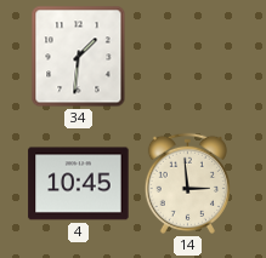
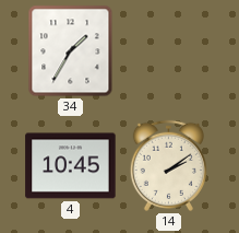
34: 1:31 -> 1:35
14: 2:59 -> 2:09
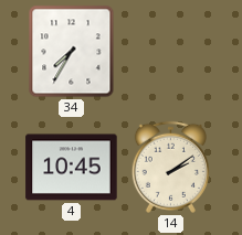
34: 1:35 -> 7:35
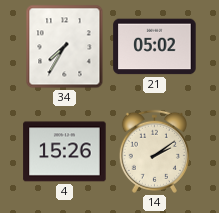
21: none -> 05:02
4: 10:45 -> 15:26
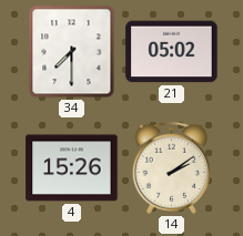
34: 7:35 -> 7:30
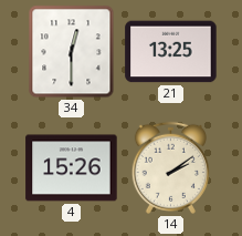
34: 7:30 -> 12:30
21: 05:02 -> 13:25
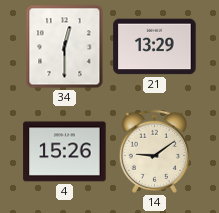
21: 13:25 -> 13:29
14: 2:09 -> 9:09
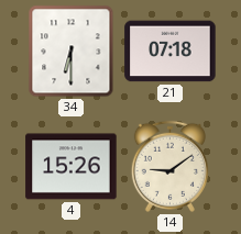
34: 12:30 -> 6:30
21: 13:29 -> 07:18
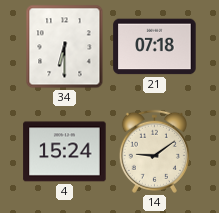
4: 15:26 -> 15:24
